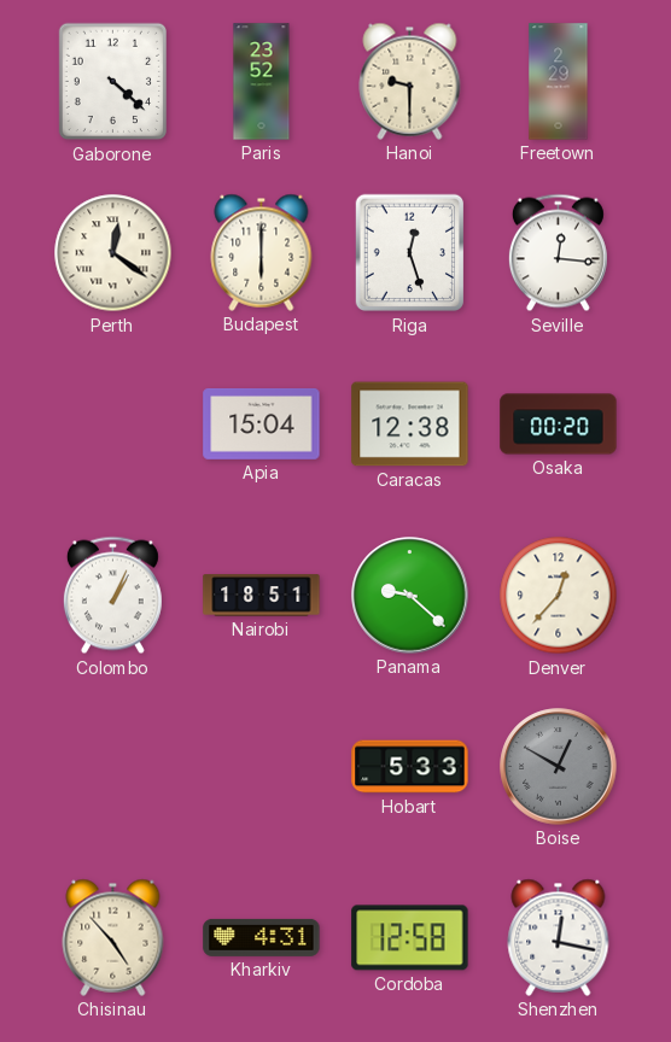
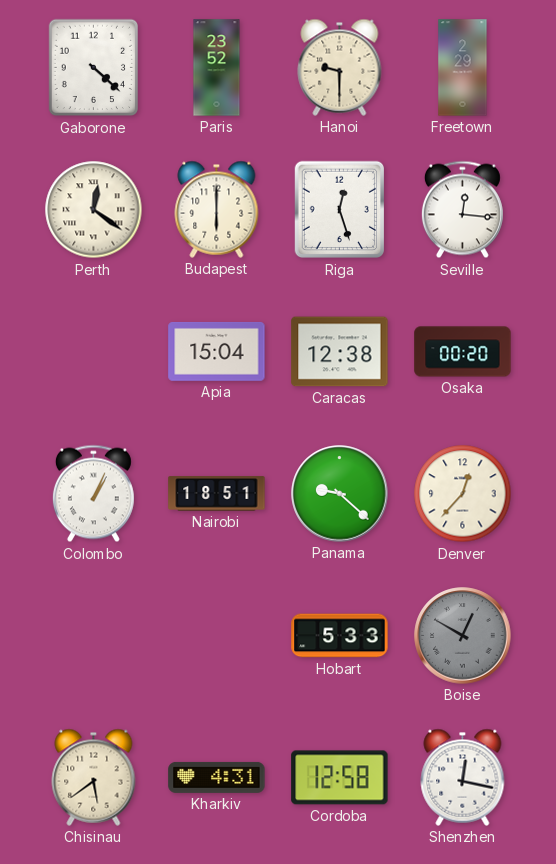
Chisinau: 4:53 -> 5:39
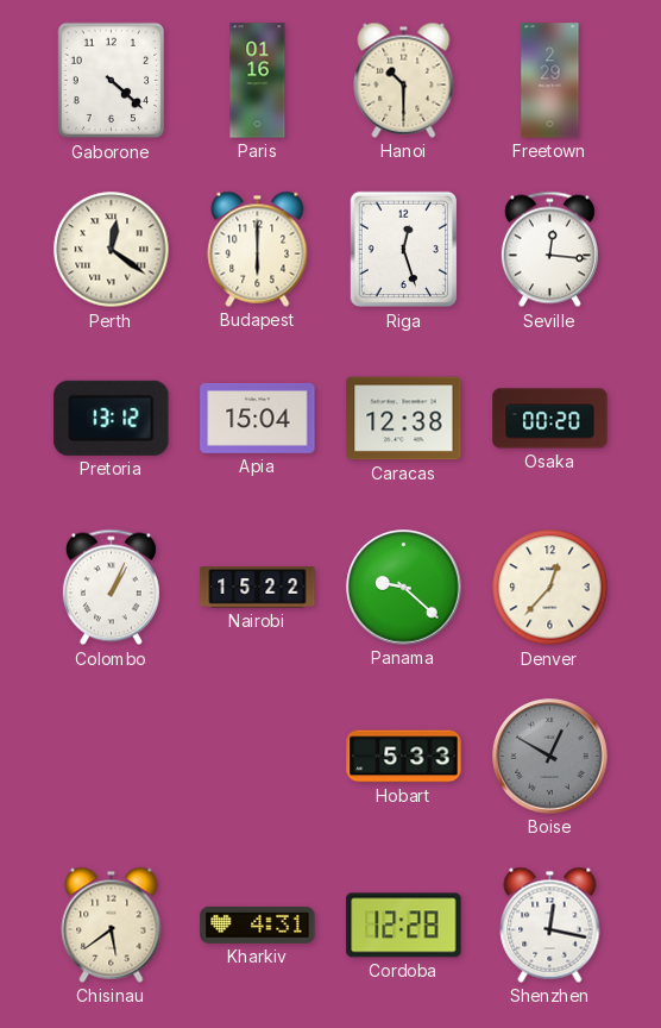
Paris: 23:52 -> 01:16
Hanoi: 9:30 -> 10:30
Pretoria: none -> 13:12
Nairobi: 18:51 -> 15:22
Cordoba: 12:58 -> 12:28
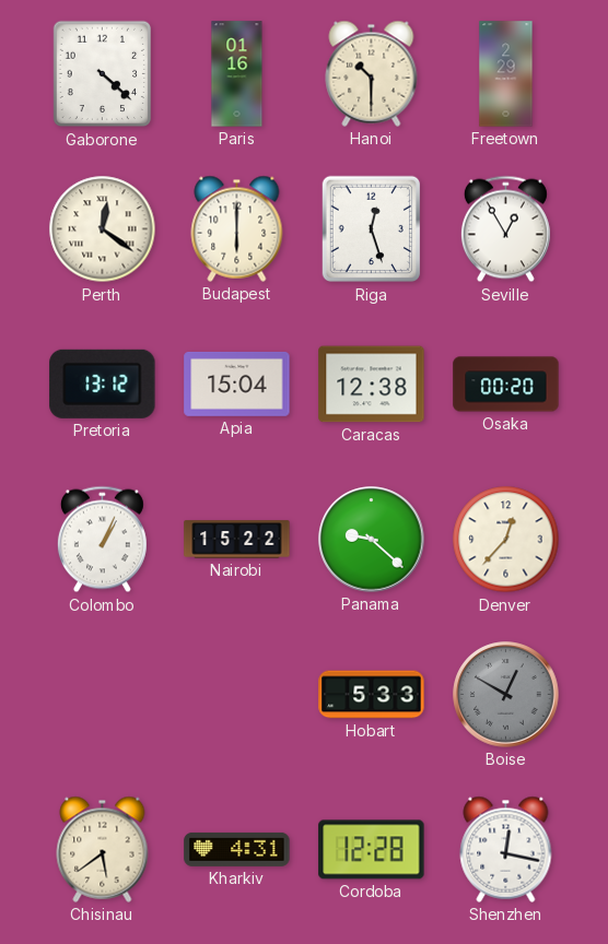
Seville: 12:16 -> 12:55
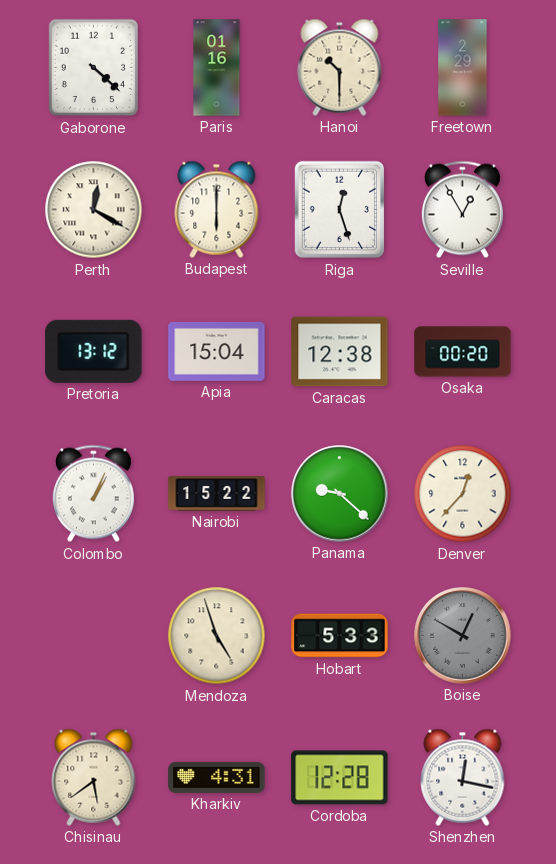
Perth: 12:21 -> 12:20
Mendoza: none -> 4:57
